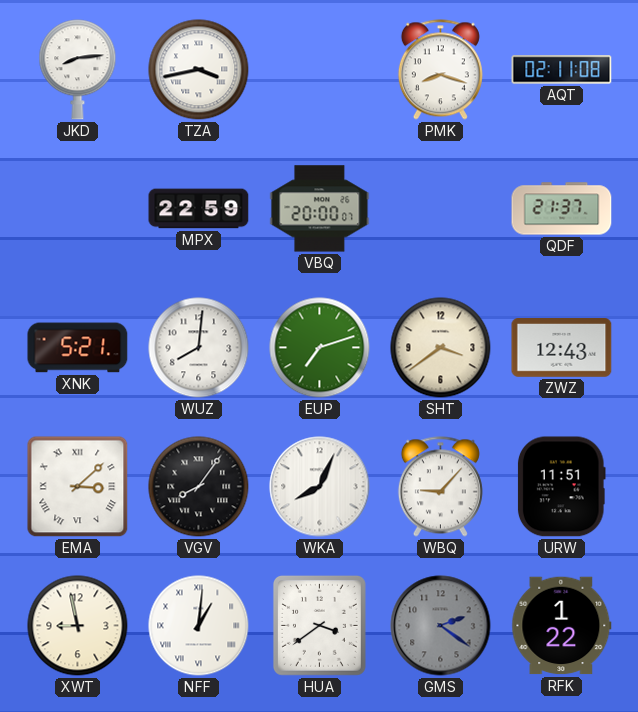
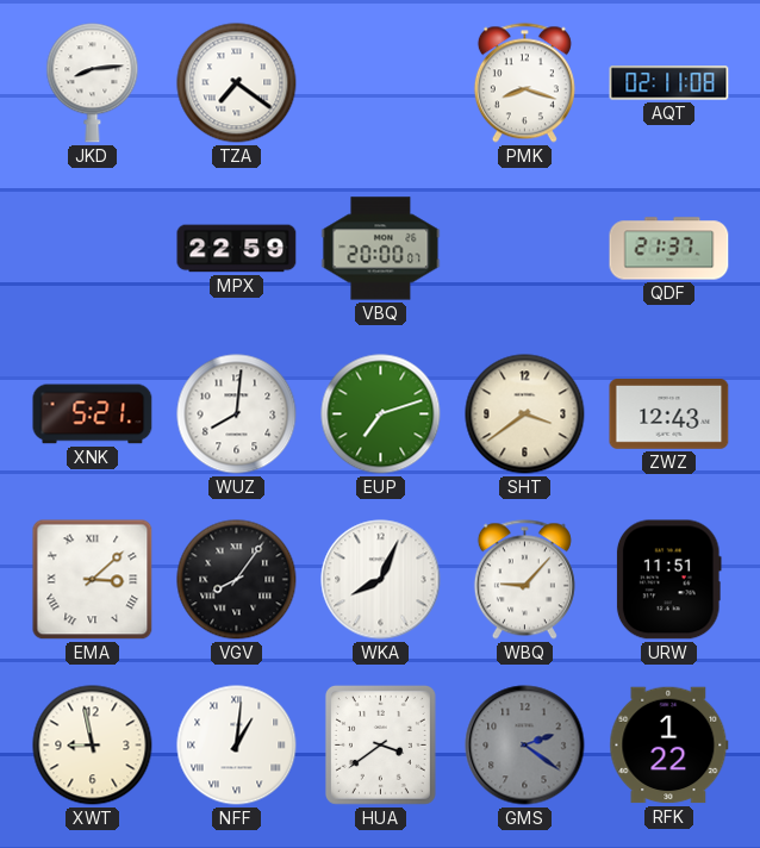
TZA: 3:43 -> 7:21
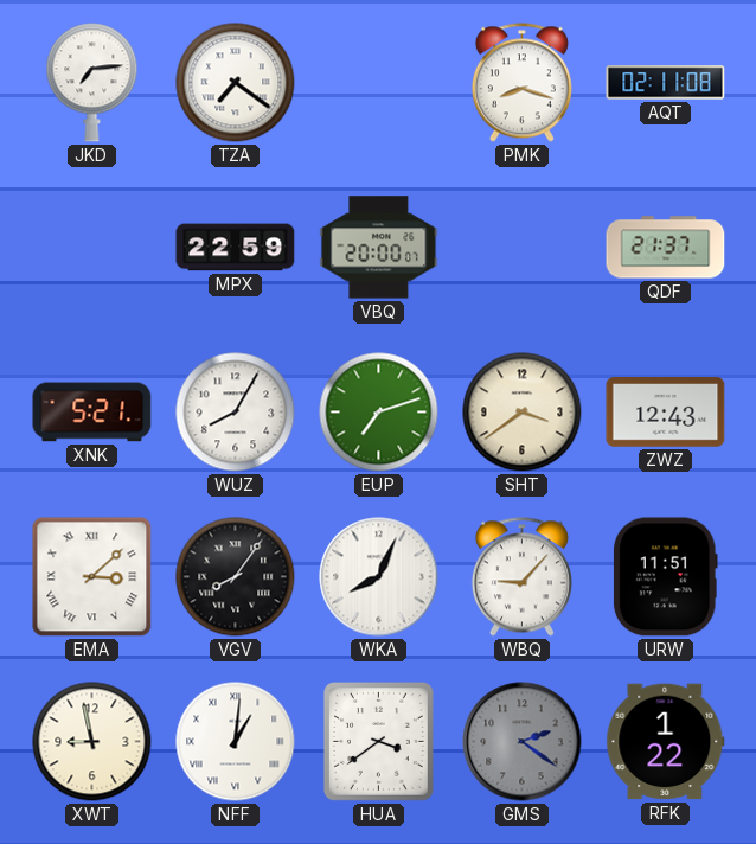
JKD: 8:14 -> 7:14
WUZ: 8:01 -> 8:05
